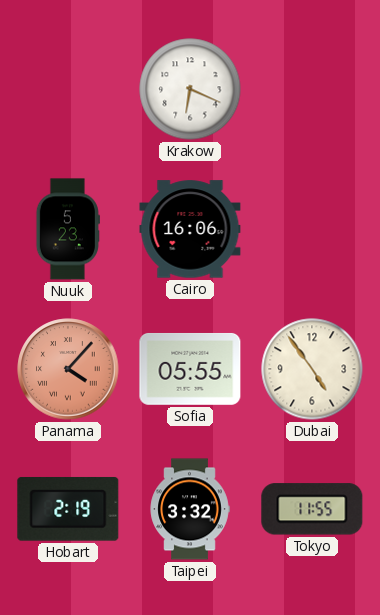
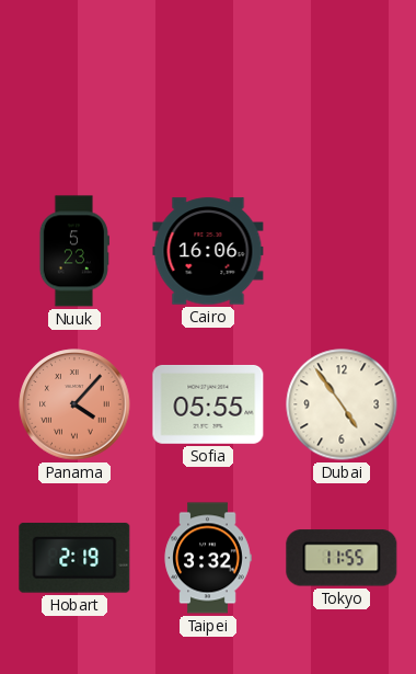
Krakow: 6:19 -> none
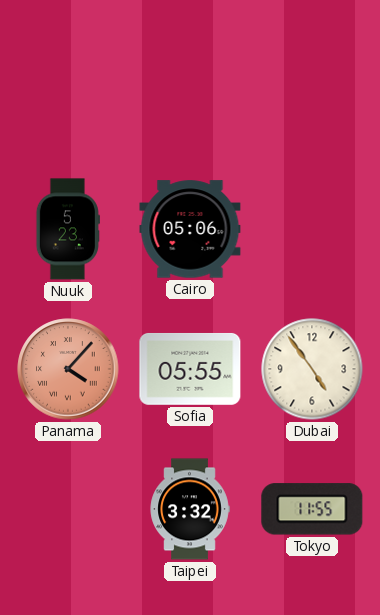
Cairo: 16:06 -> 05:06
Hobart: 2:19 -> none
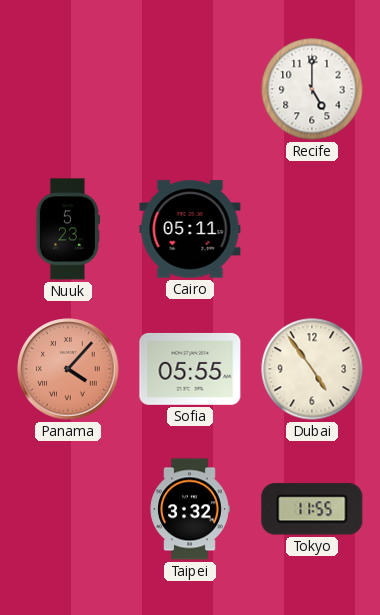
Recife: none -> 5:00
Cairo: 05:06 -> 05:11
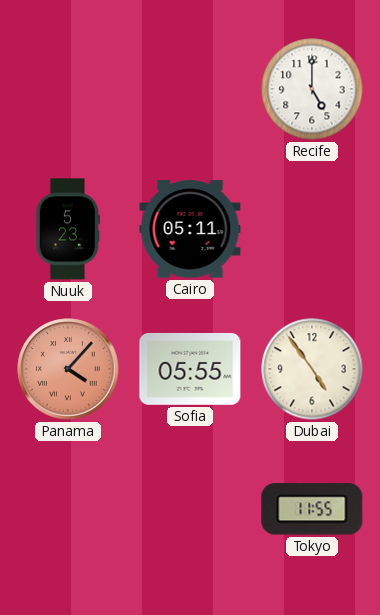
Taipei: 3:32 -> none
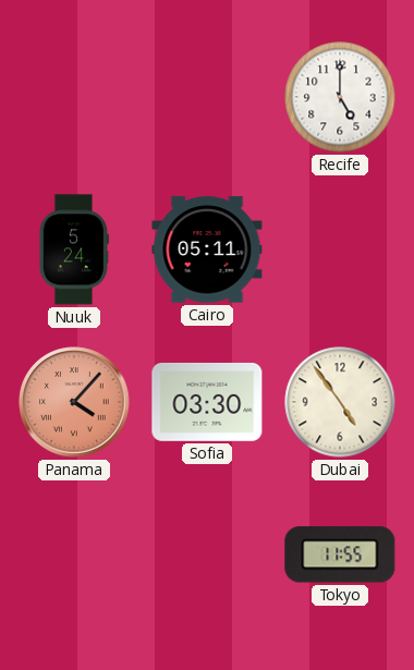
Nuuk: 5:23 -> 5:24
Sofia: 05:55 -> 03:30
